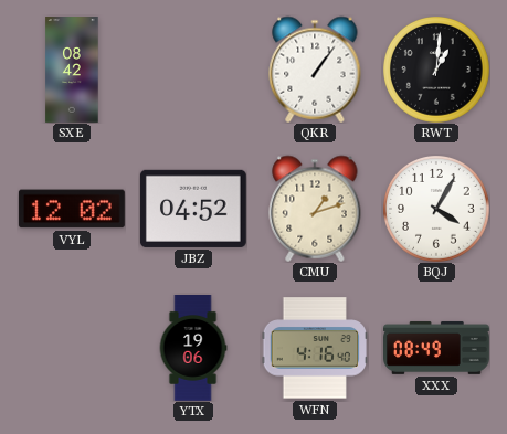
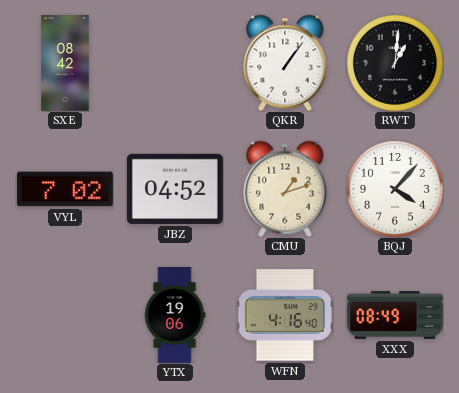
VYL: 12:02 -> 7:02
BQJ: 4:05 -> 4:07
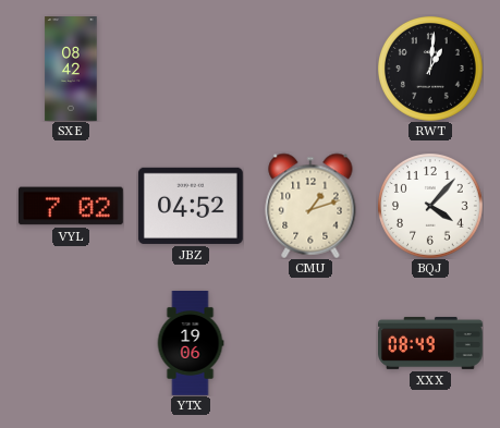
QKR: 1:06 -> none
WFN: 4:16 -> none
